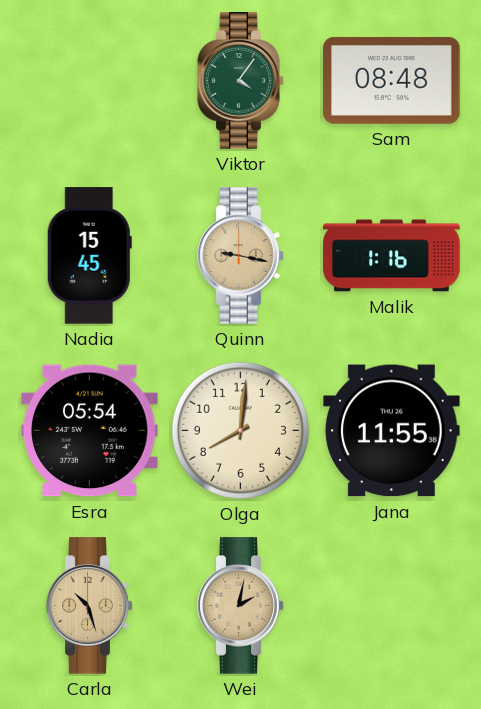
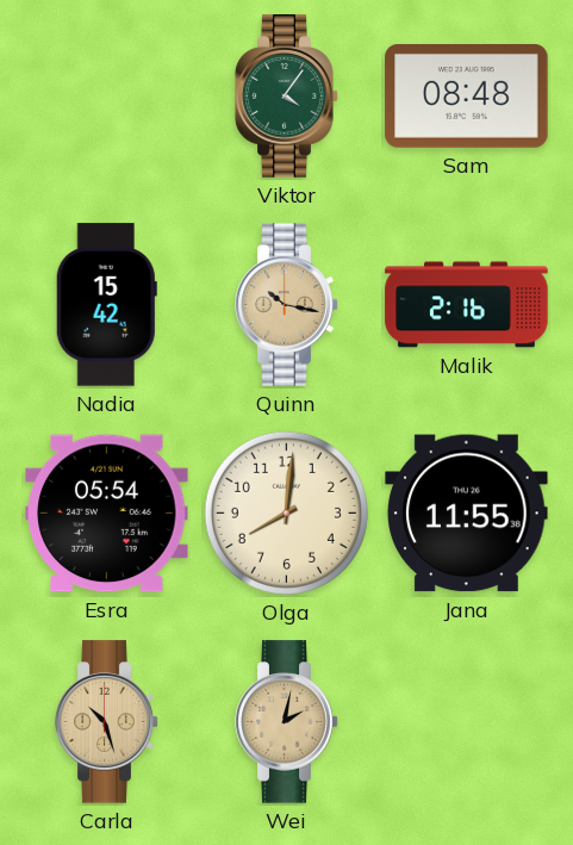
Nadia: 15:45 -> 15:42
Quinn: 9:17 -> 10:17
Malik: 1:16 -> 2:16
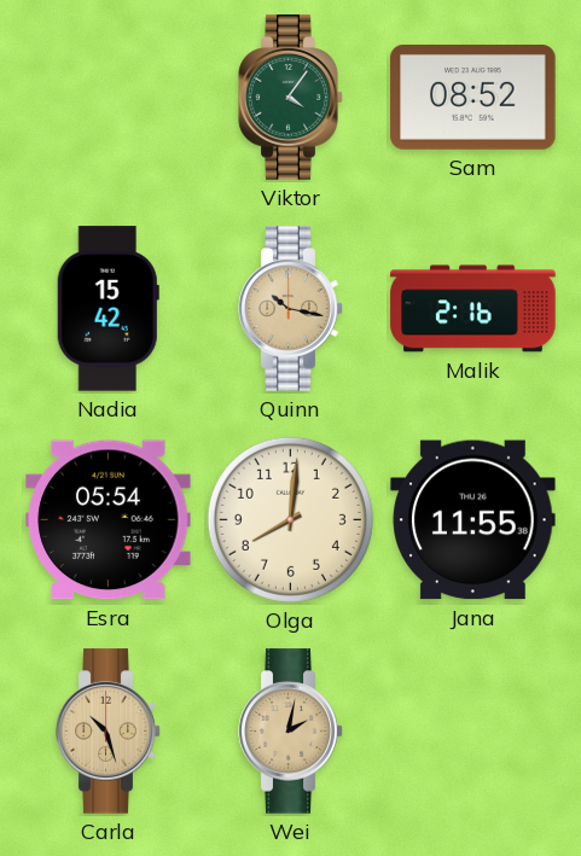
Sam: 08:48 -> 08:52
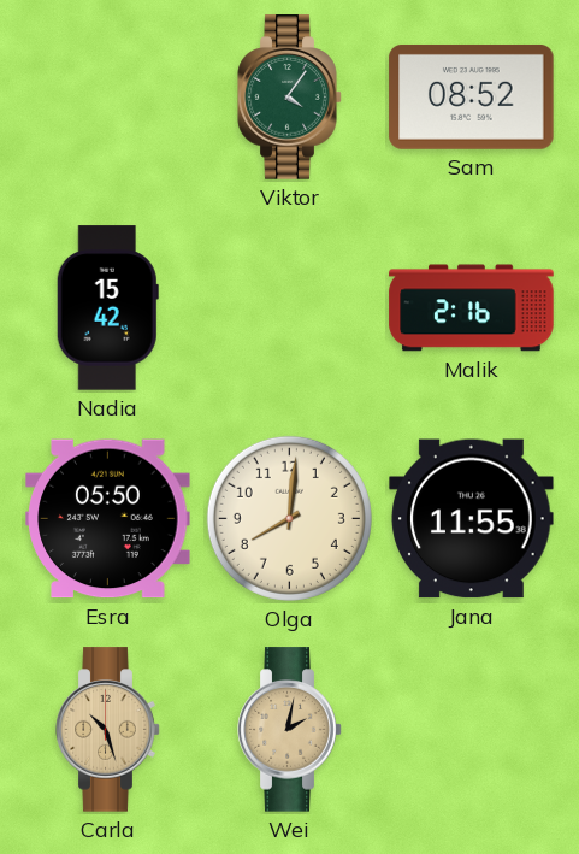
Quinn: 10:17 -> none
Esra: 05:54 -> 05:50
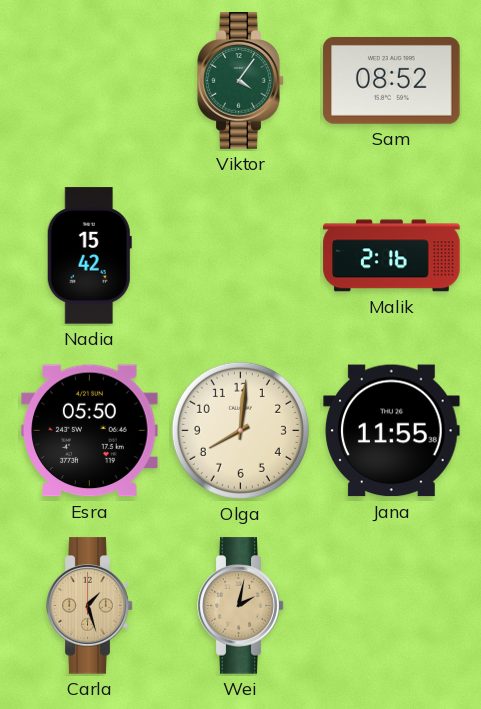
Carla: 10:27 -> 1:27
